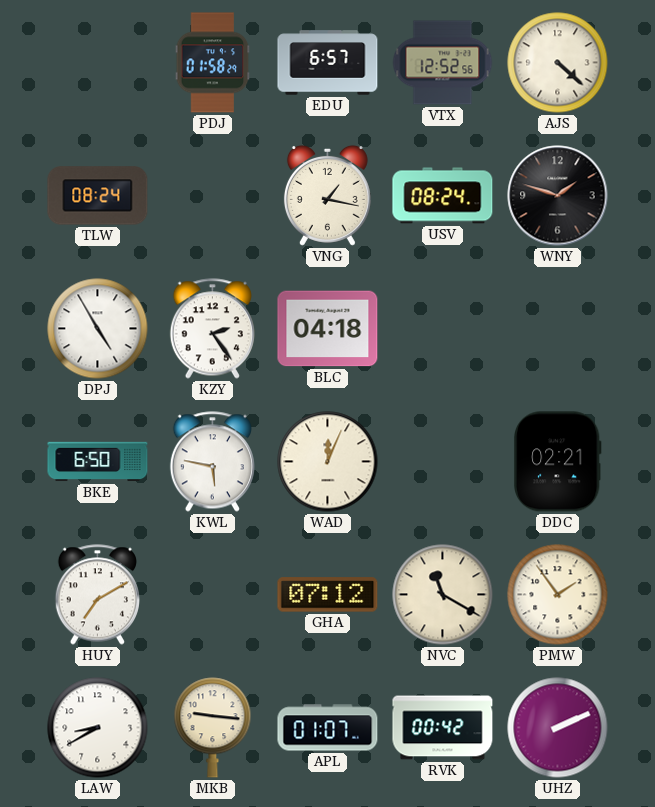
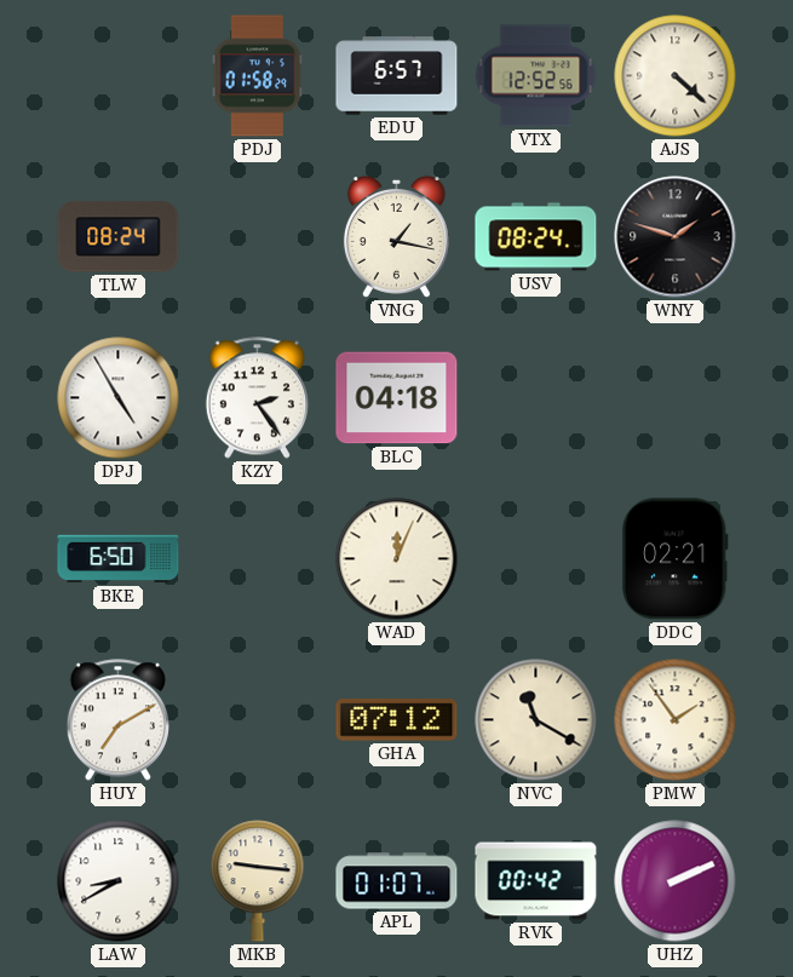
KWL: 5:47 -> none
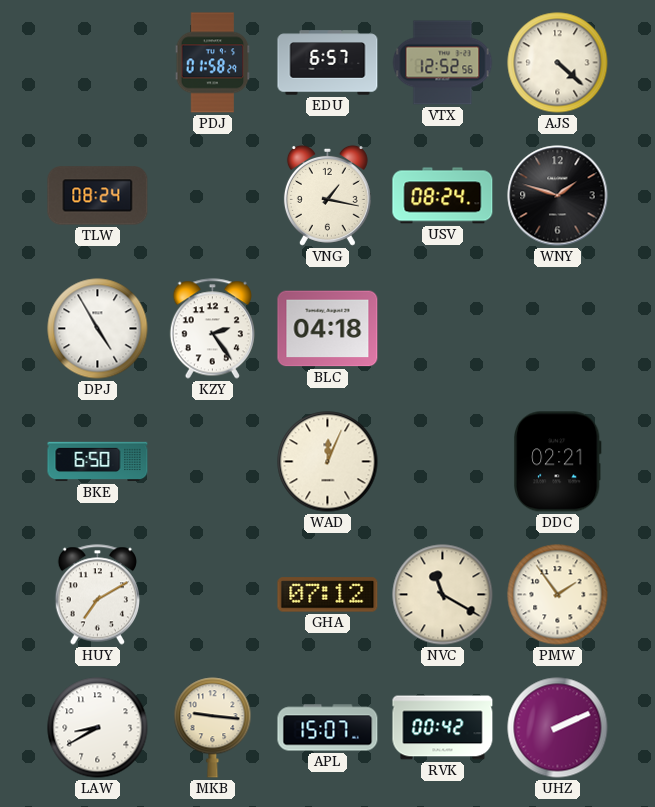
APL: 01:07 -> 15:07
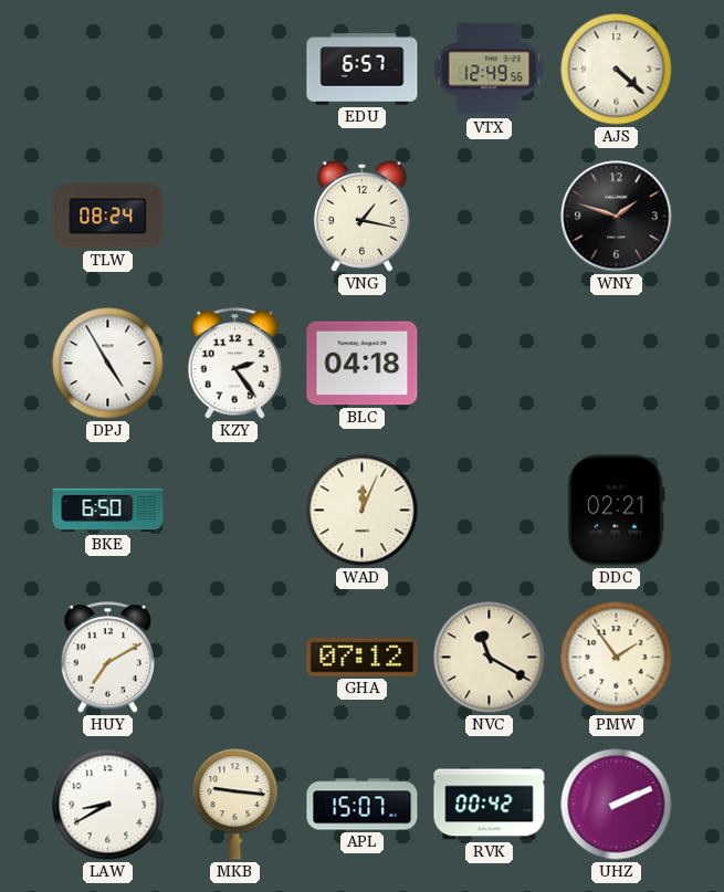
PDJ: 01:58 -> none
VTX: 12:52 -> 12:49
USV: 08:24 -> none
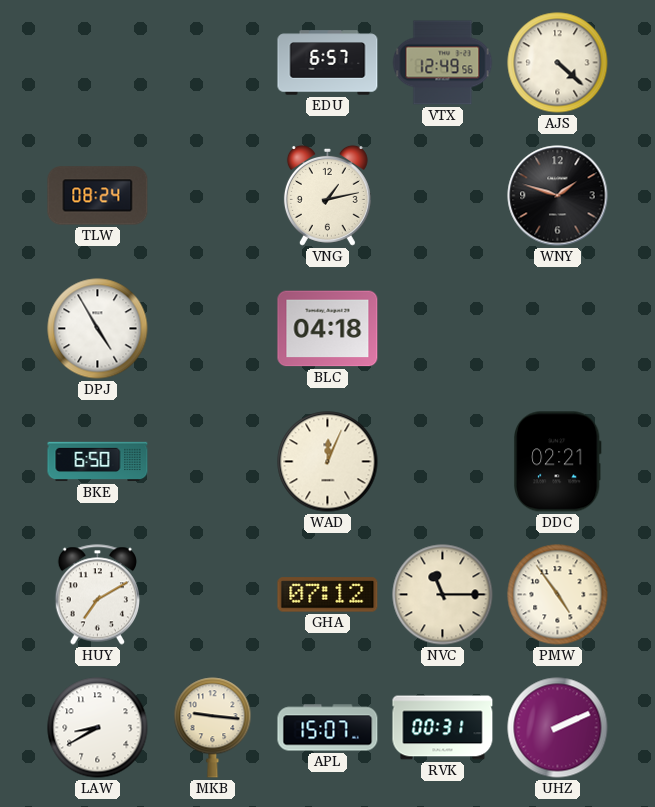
VNG: 1:17 -> 1:13
KZY: 2:24 -> none
NVC: 11:20 -> 11:15
PMW: 1:54 -> 4:54
RVK: 00:42 -> 00:31
